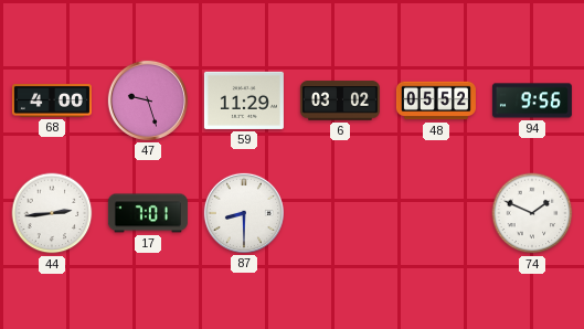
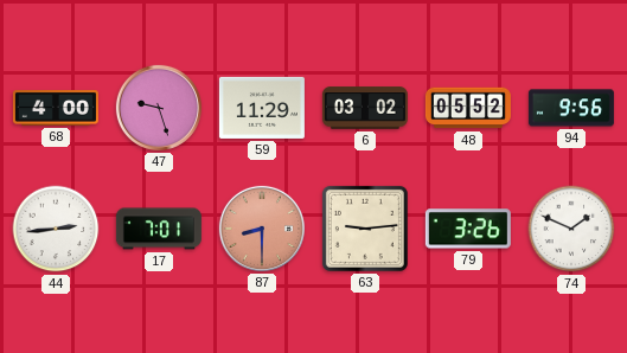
87 dial: white -> salmon
63: none -> 9:14
79: none -> 3:26
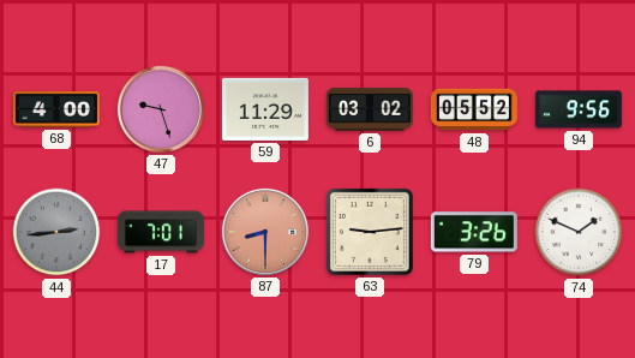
44 dial: white -> grey
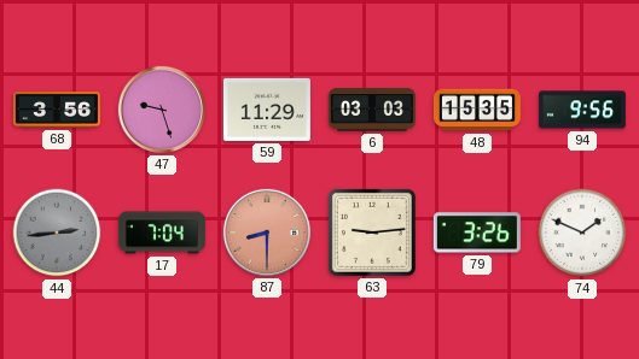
68: 4:00 -> 3:56
6: 03:02 -> 03:03
48: 05:52 -> 15:35
17: 7:01 -> 7:04
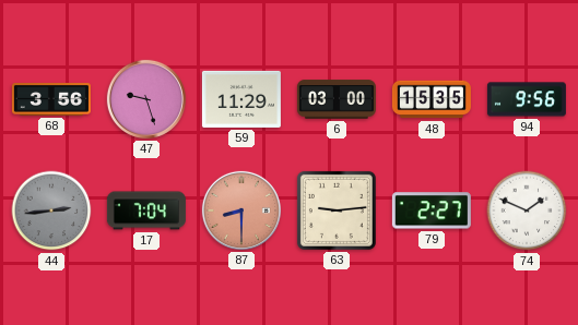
6: 03:03 -> 03:00
79: 3:26 -> 2:27
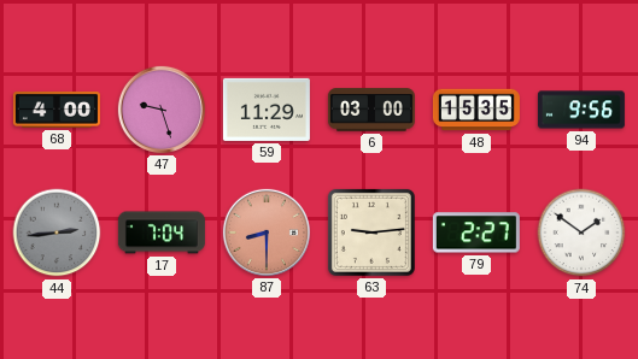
68: 3:56 -> 4:00
74: 1:49 -> 1:51
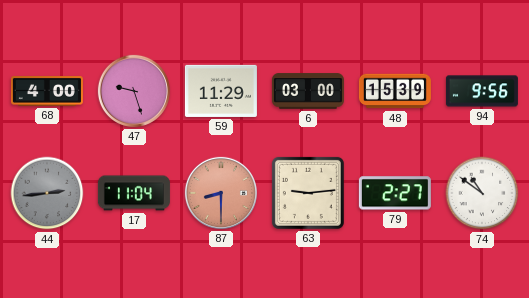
48: 15:35 -> 15:39
17: 7:04 -> 11:04
74: 1:51 -> 10:51
